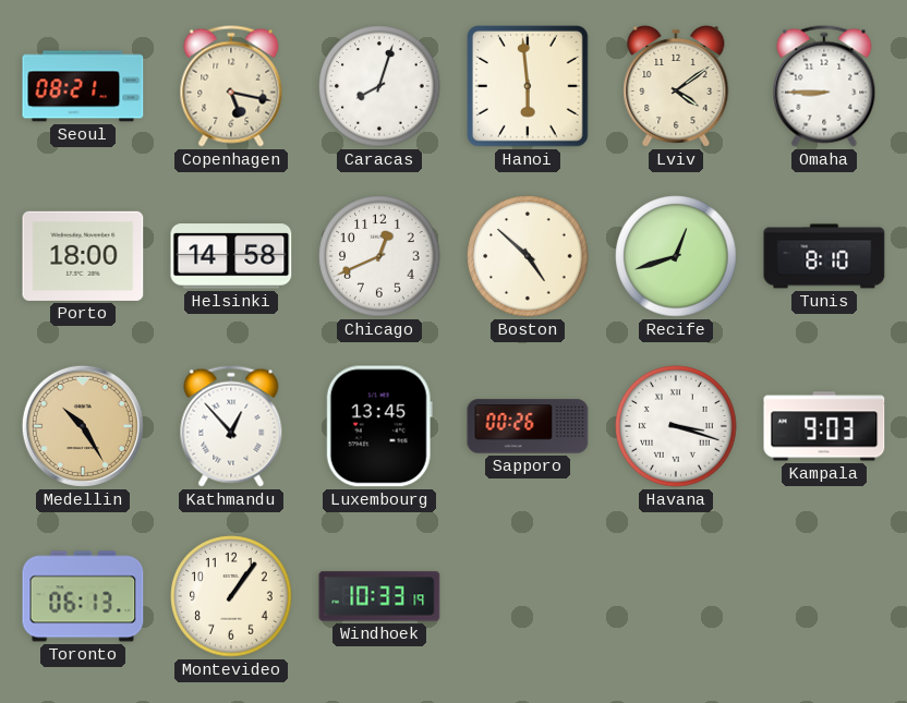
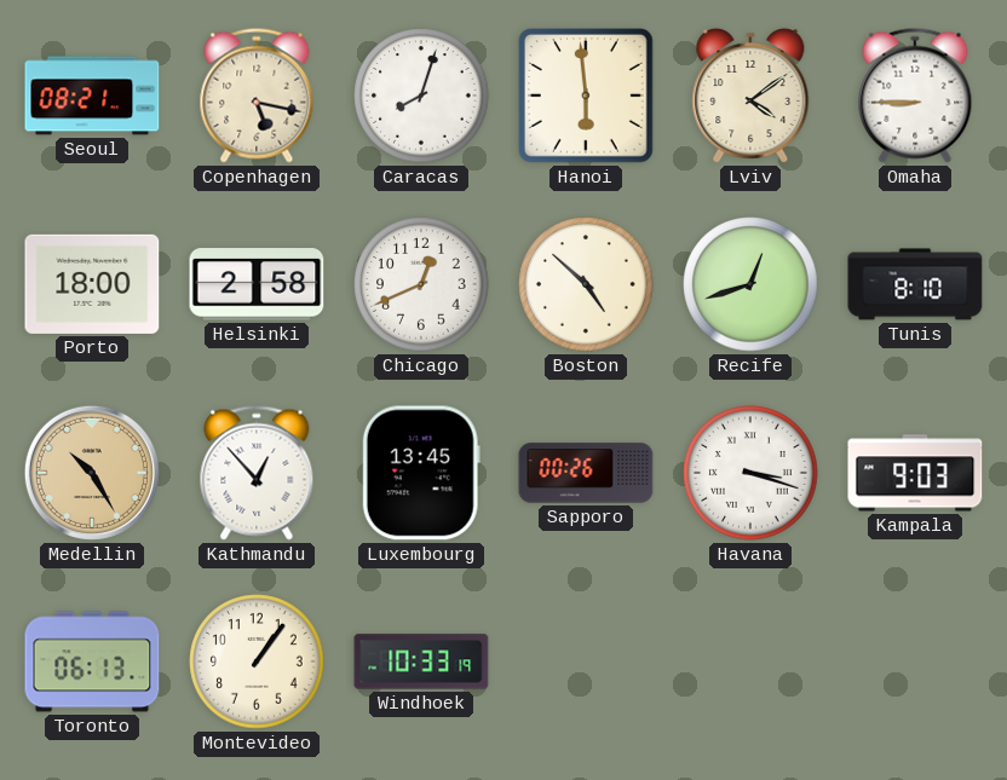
Helsinki: 14:58 -> 2:58
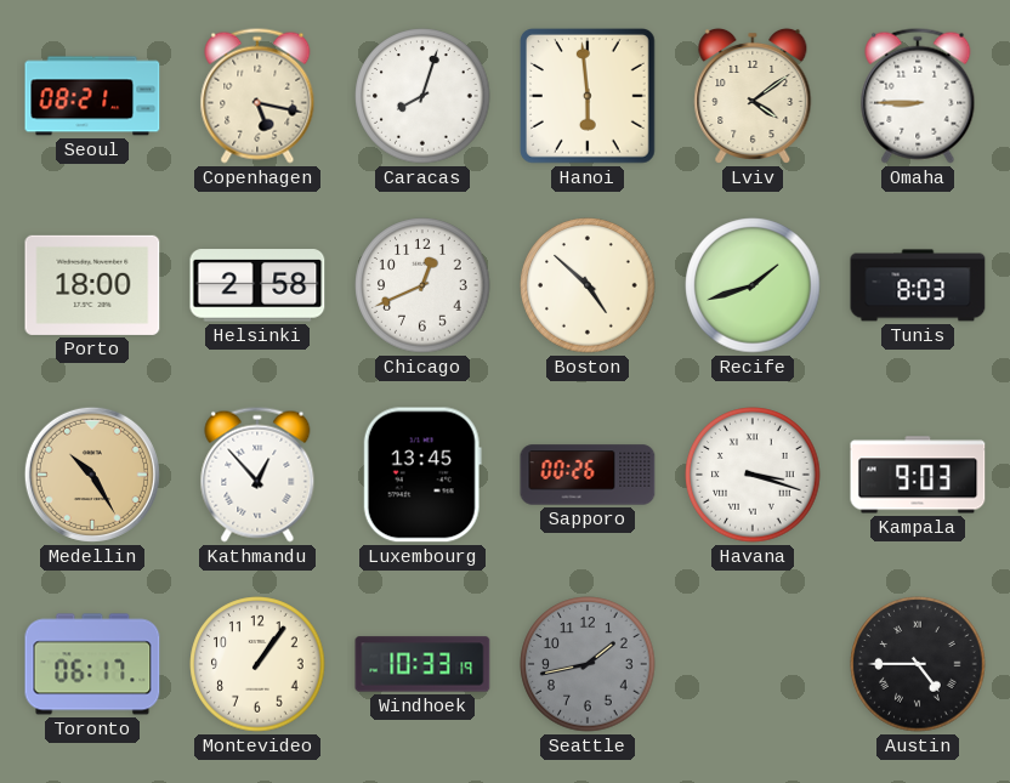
Recife: 12:42 -> 1:42
Tunis: 8:10 -> 8:03
Toronto: 06:13 -> 06:17
Seattle: none -> 1:43
Austin: none -> 4:45
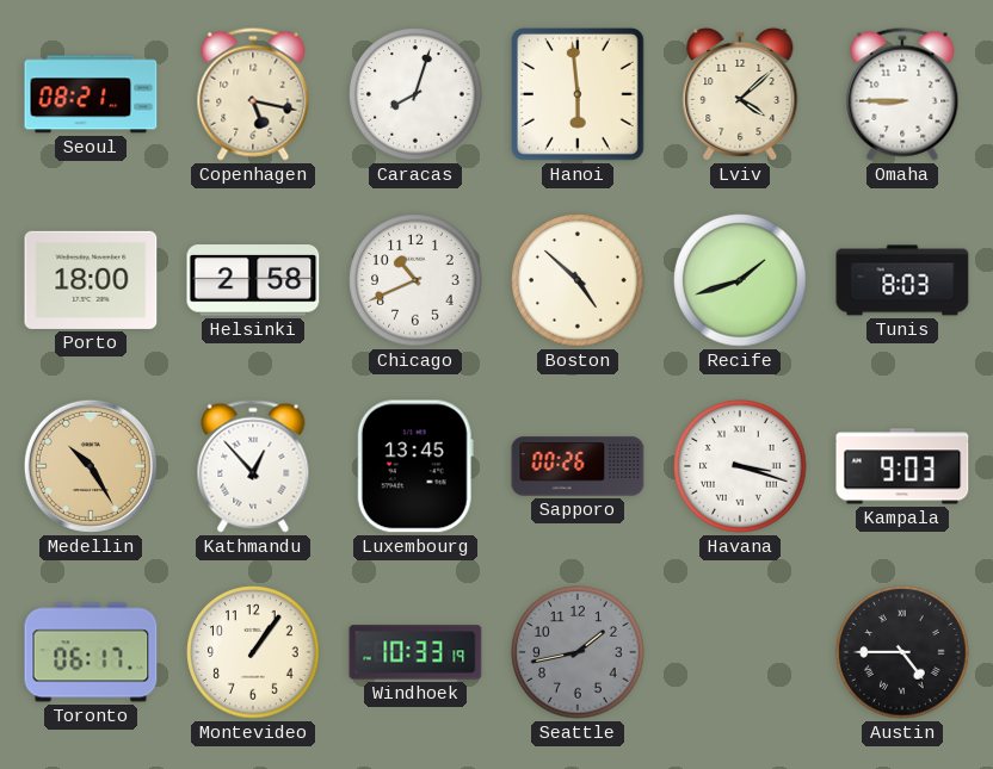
Lviv: 4:09 -> 4:08
Chicago: 12:41 -> 10:41
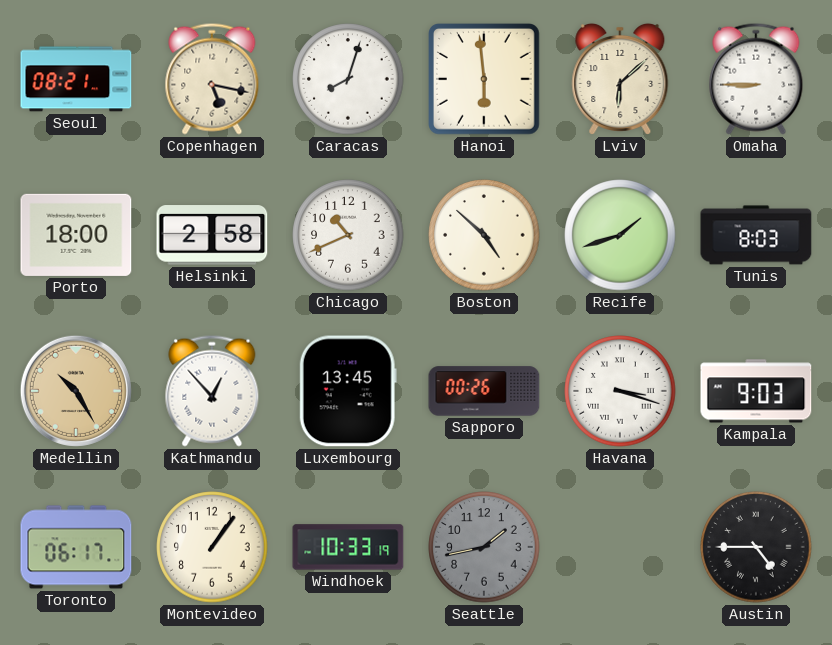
Lviv: 4:08 -> 6:08
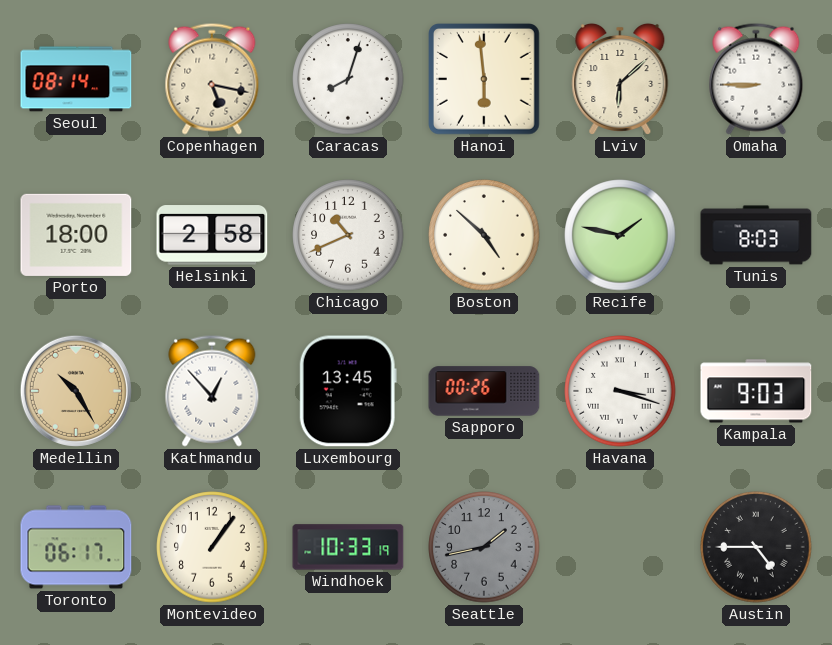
Seoul: 08:21 -> 08:14
Recife: 1:42 -> 1:47
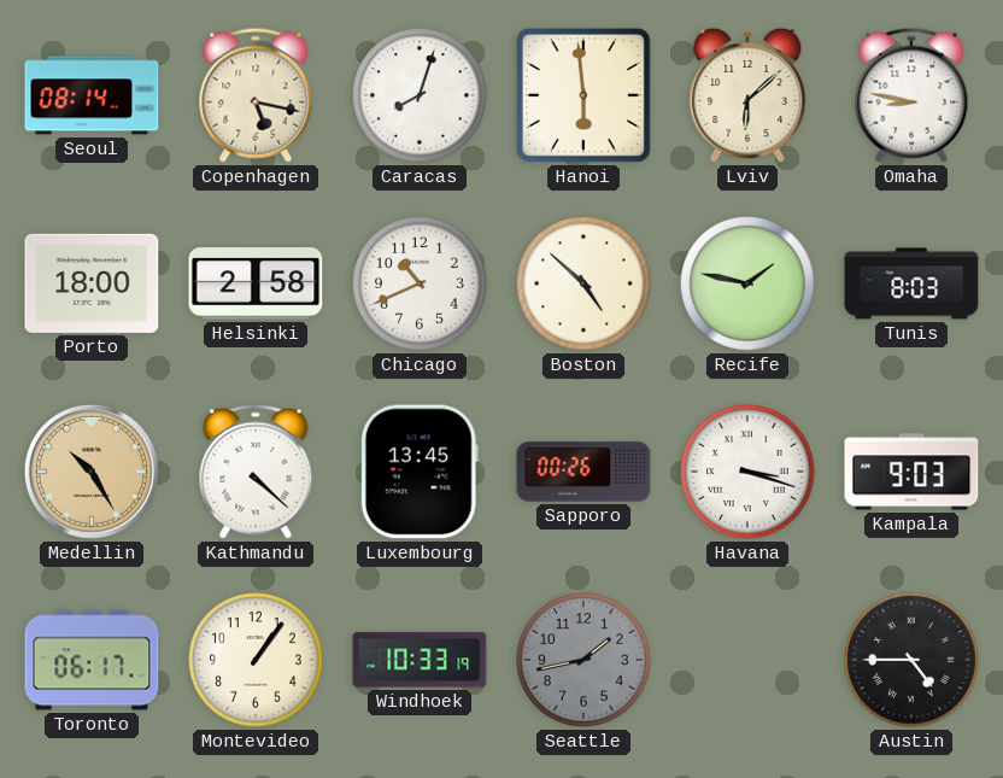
Omaha: 8:45 -> 8:47
Kathmandu: 12:53 -> 4:22
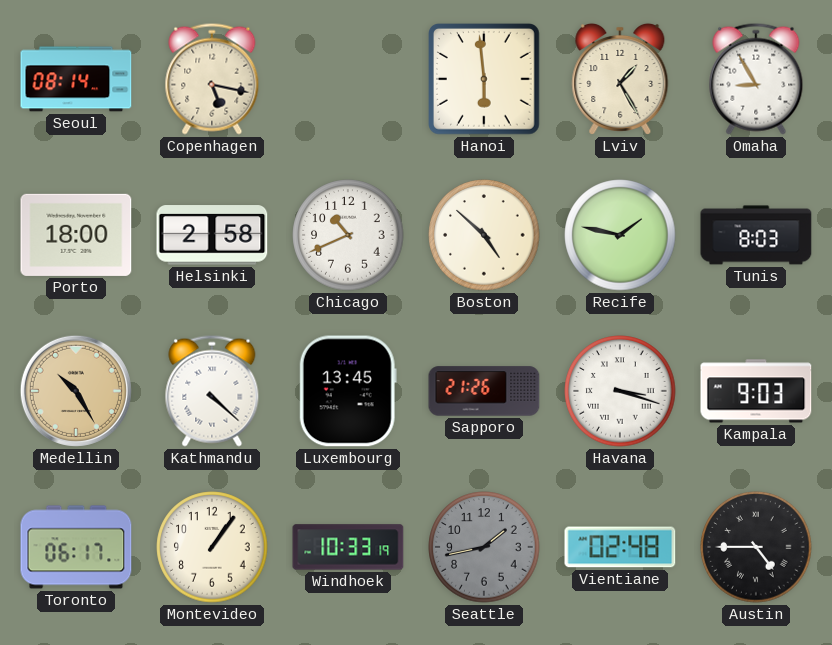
Caracas: 8:03 -> none
Lviv: 6:08 -> 1:25
Omaha: 8:47 -> 8:55
Sapporo: 00:26 -> 21:26
Vientiane: none -> 02:48
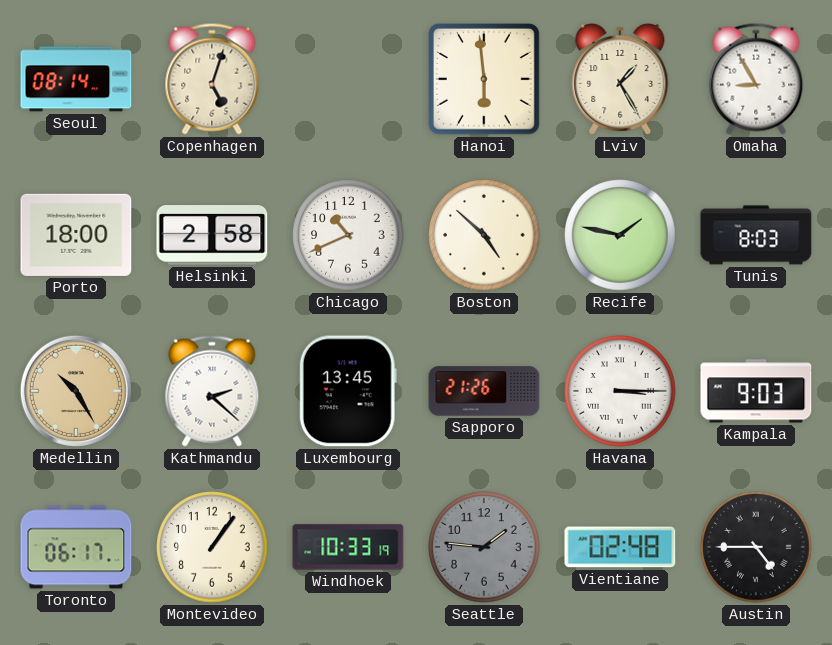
Copenhagen: 5:17 -> 5:03
Kathmandu: 4:22 -> 2:22
Havana: 3:18 -> 3:15
Seattle: 1:43 -> 1:46
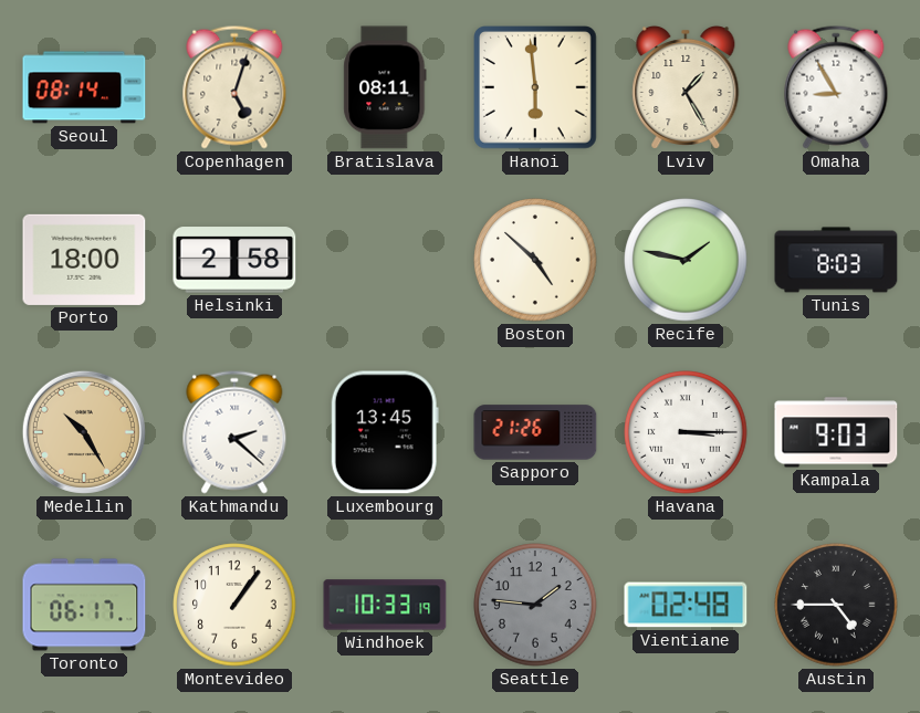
Bratislava: none -> 08:11
Chicago: 10:41 -> none
